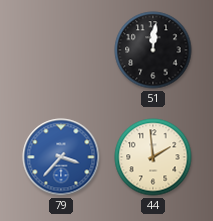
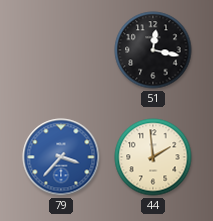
51: 12:01 -> 12:17
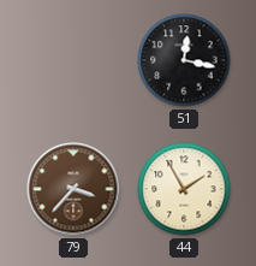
79 dial: blue -> brown
44: 1:59 -> 1:55
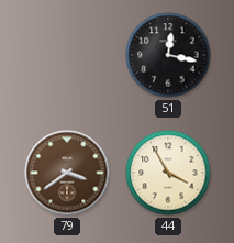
79: 3:37 -> 3:39
44: 1:55 -> 3:55
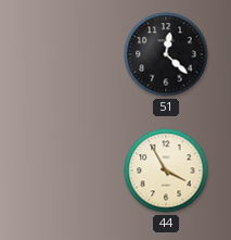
51: 12:17 -> 12:22
79: 3:39 -> none
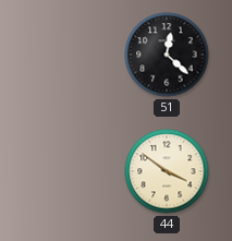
44: 3:55 -> 3:51
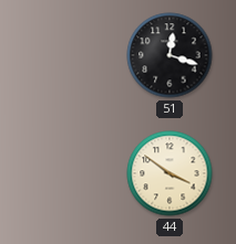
51: 12:22 -> 12:18
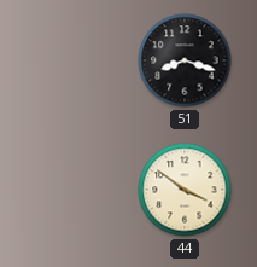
51: 12:18 -> 8:18
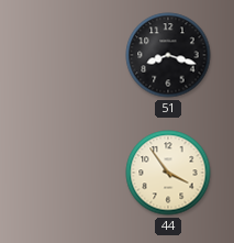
44: 3:51 -> 3:54
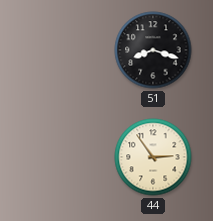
44: 3:54 -> 2:54
